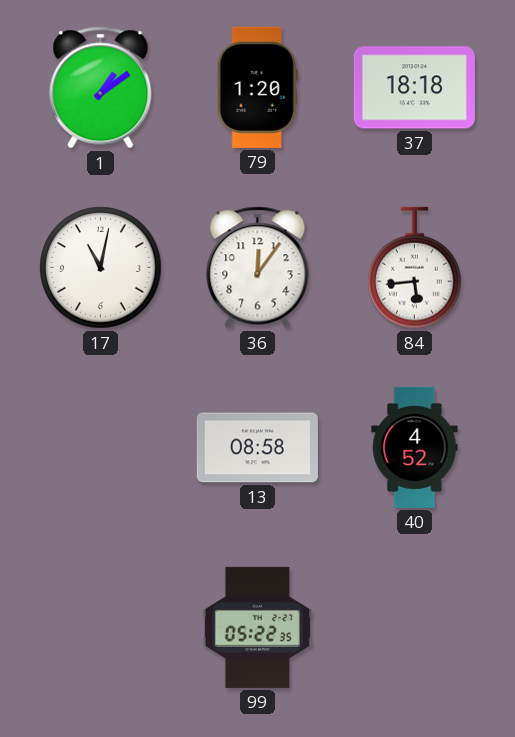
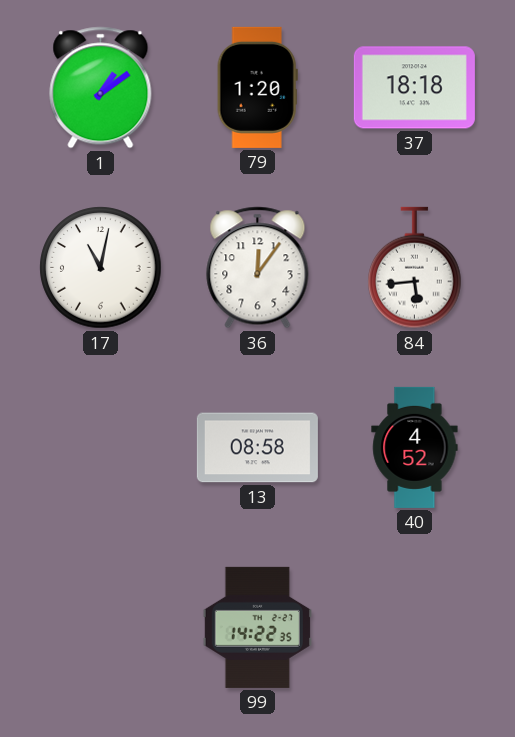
99: 05:22 -> 14:22
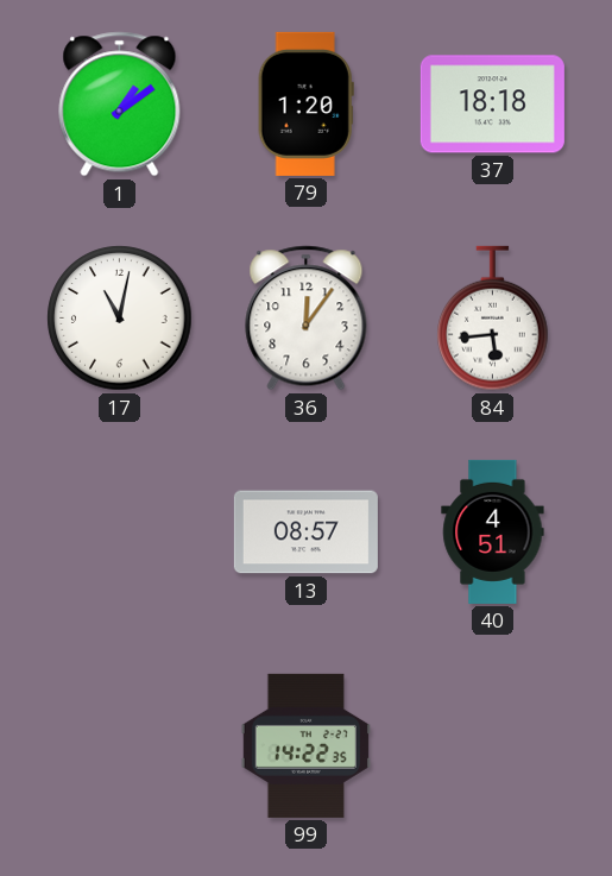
13: 08:58 -> 08:57
40: 4:52 -> 4:51
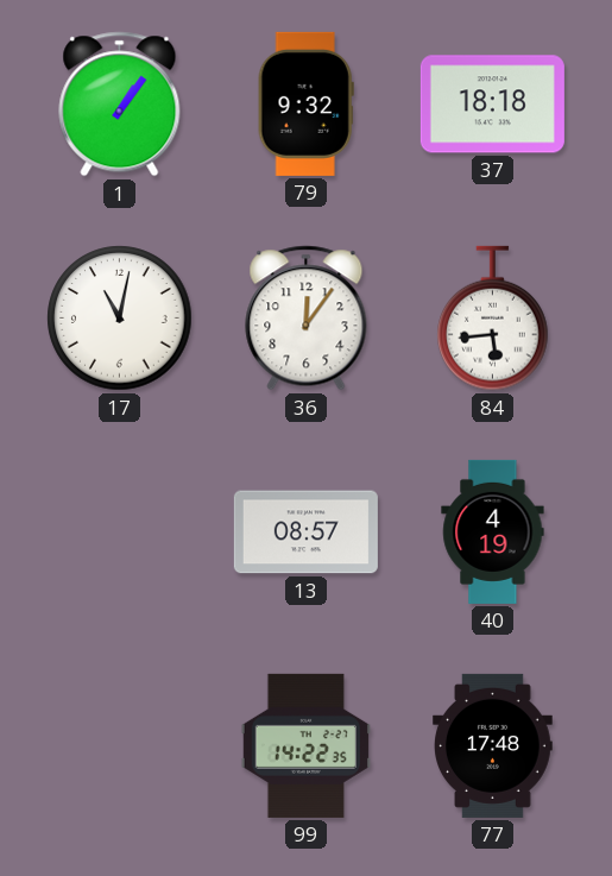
1: 1:09 -> 1:06
79: 1:20 -> 9:32
40: 4:51 -> 4:19
77: none -> 17:48
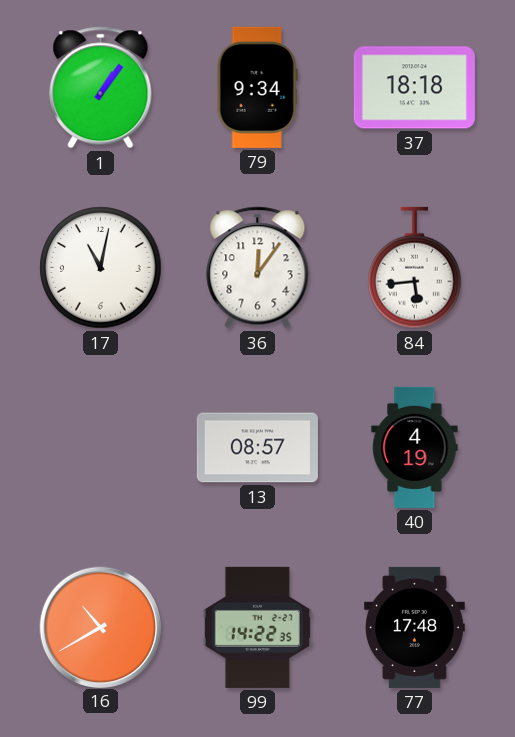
79: 9:32 -> 9:34
16: none -> 10:40
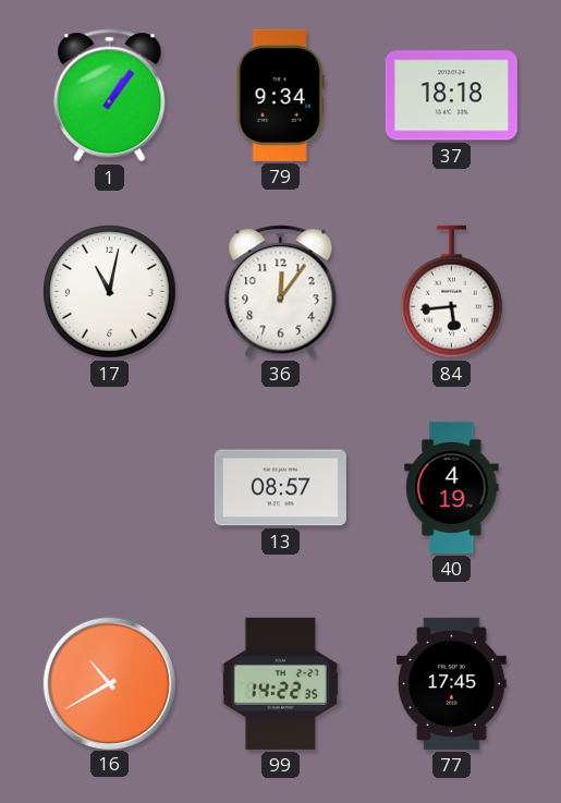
77: 17:48 -> 17:45
